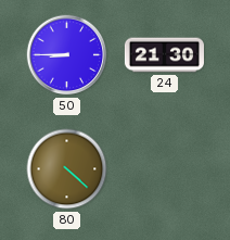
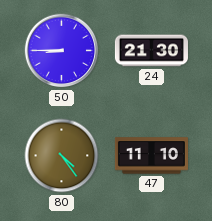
80: 4:22 -> 4:24
47: none -> 11:10
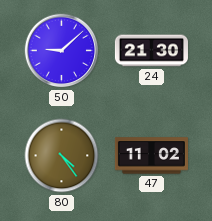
50: 8:45 -> 9:08
47: 11:10 -> 11:02
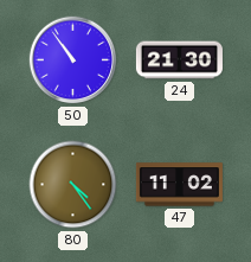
50: 9:08 -> 10:54
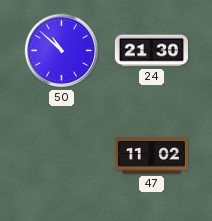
50: 10:54 -> 10:52
80: 4:24 -> none
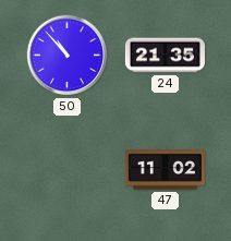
50: 10:52 -> 10:53
24: 21:30 -> 21:35
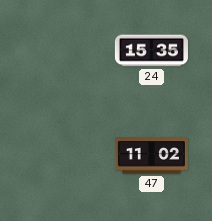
50: 10:53 -> none
24: 21:35 -> 15:35
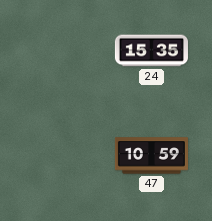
47: 11:02 -> 10:59
